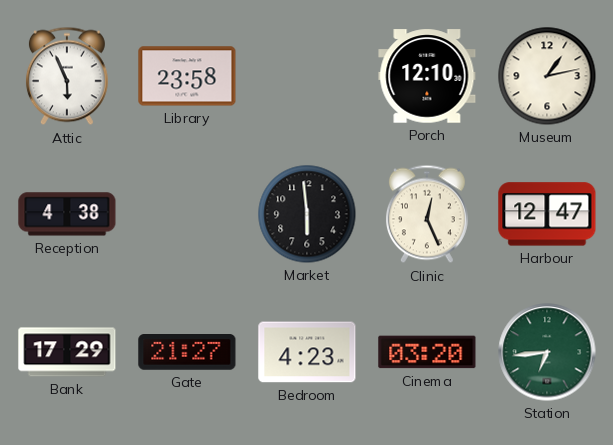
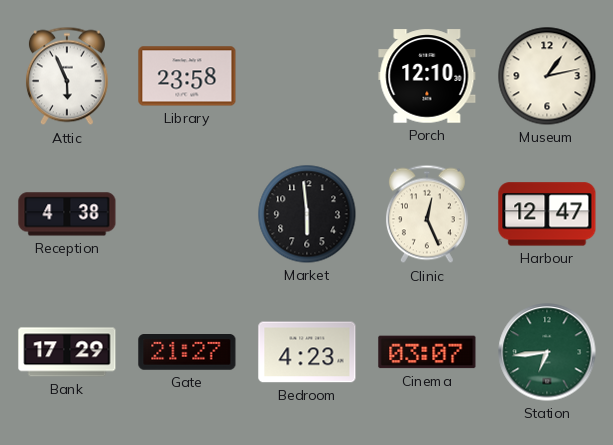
Cinema: 03:20 -> 03:07
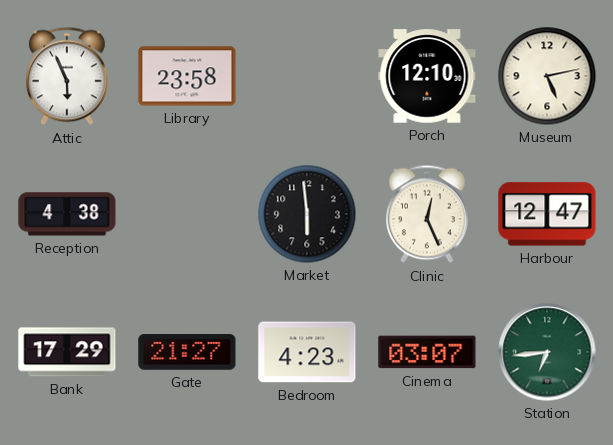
Museum: 1:13 -> 5:13
